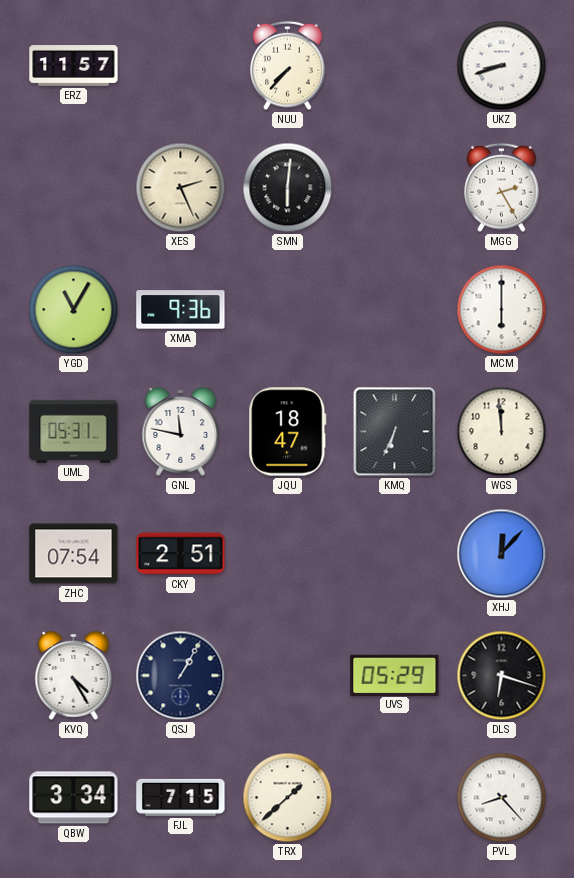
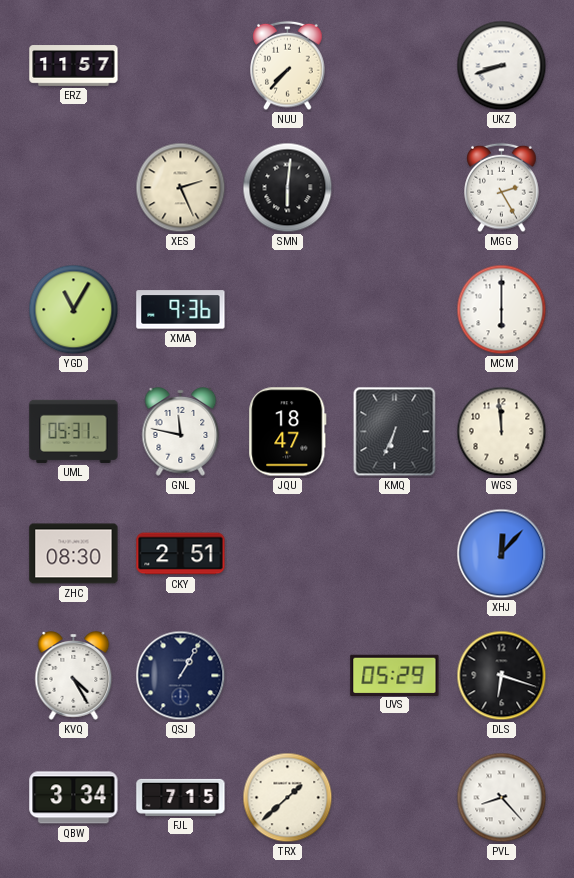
ZHC: 07:54 -> 08:30
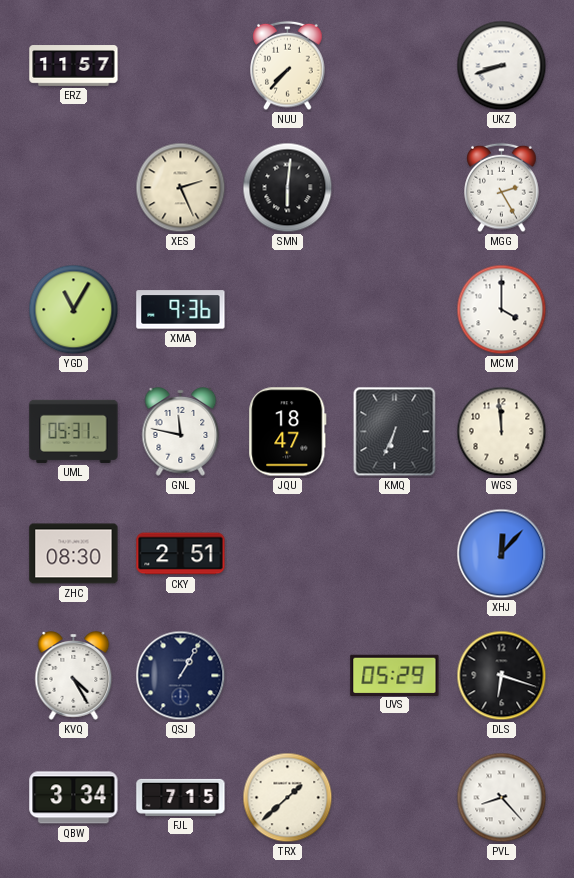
MCM: 6:00 -> 4:00
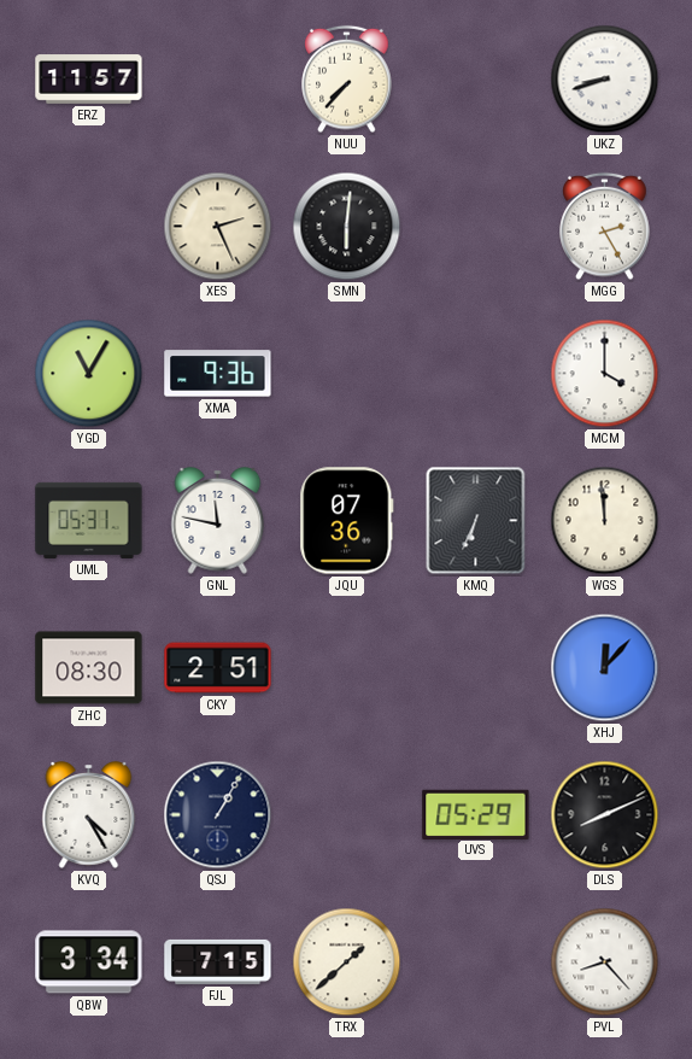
JQU: 18:47 -> 07:36
DLS: 6:18 -> 8:11
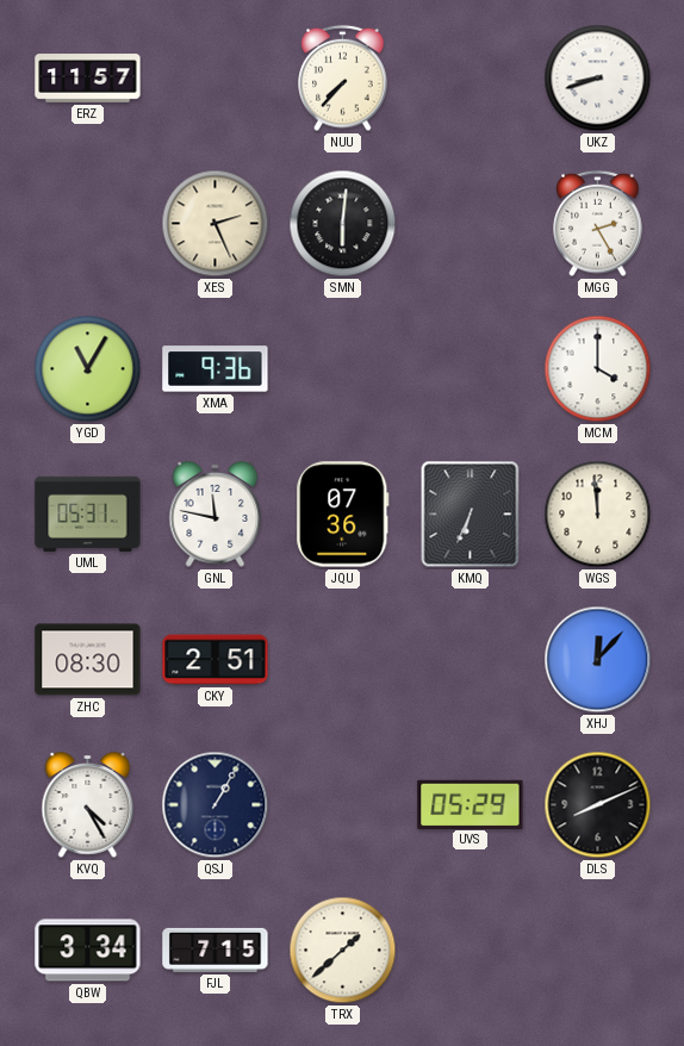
PVL: 8:23 -> none
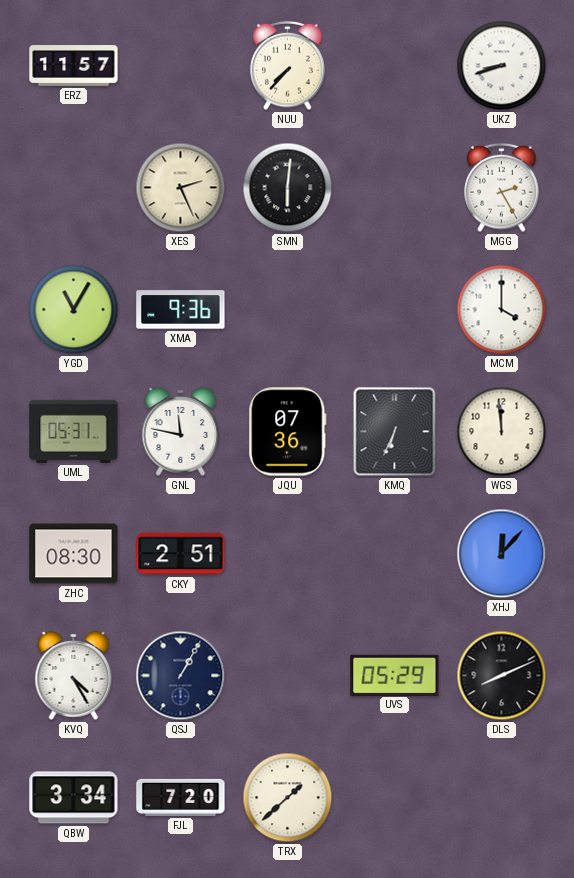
FJL: 7:15 -> 7:20
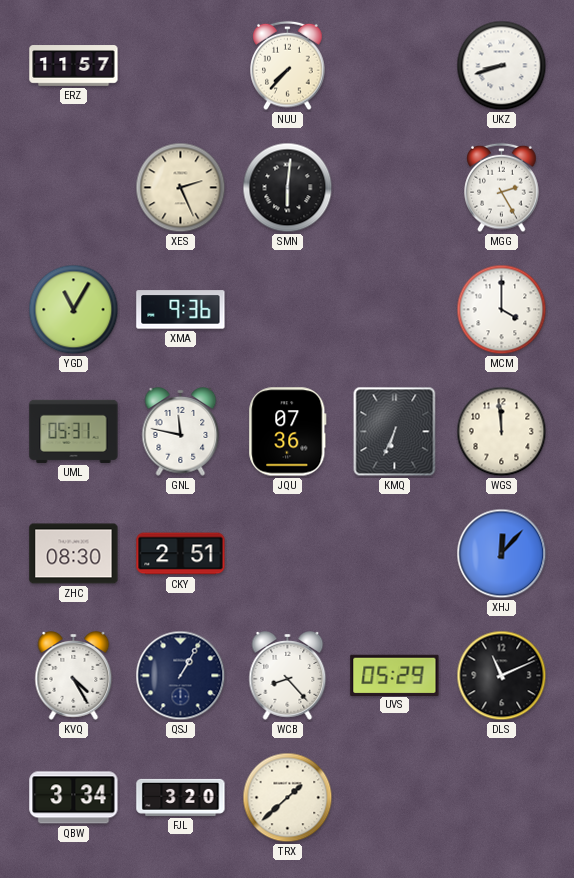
WCB: none -> 8:23
DLS: 8:11 -> 11:11
FJL: 7:20 -> 3:20
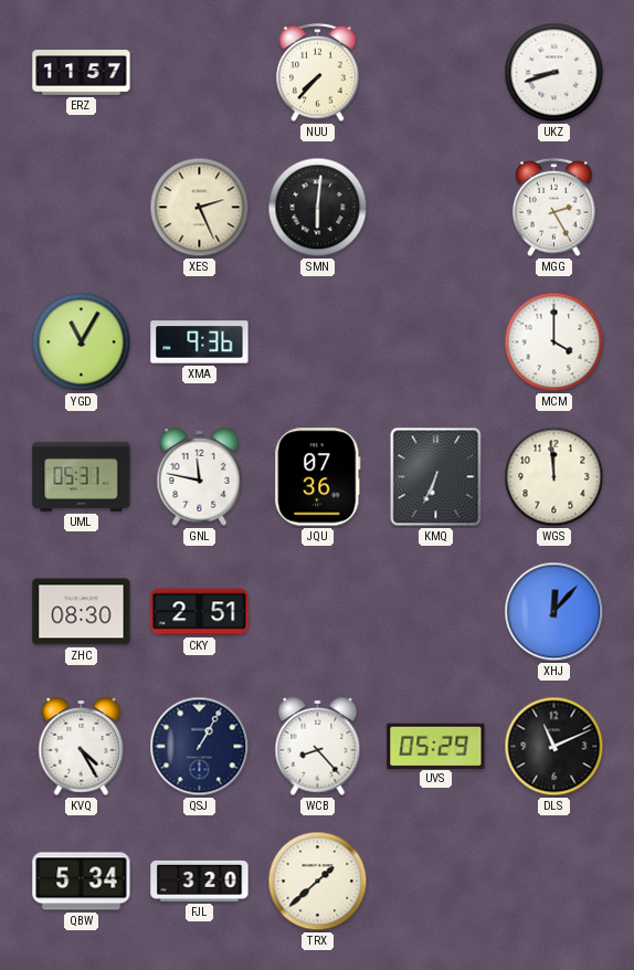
QBW: 3:34 -> 5:34
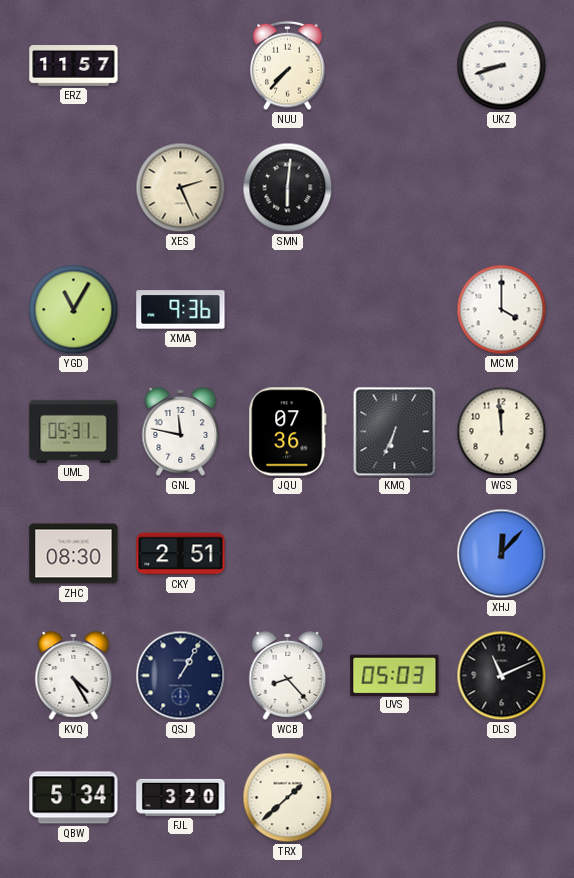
MGG: 2:25 -> none
UVS: 05:29 -> 05:03
